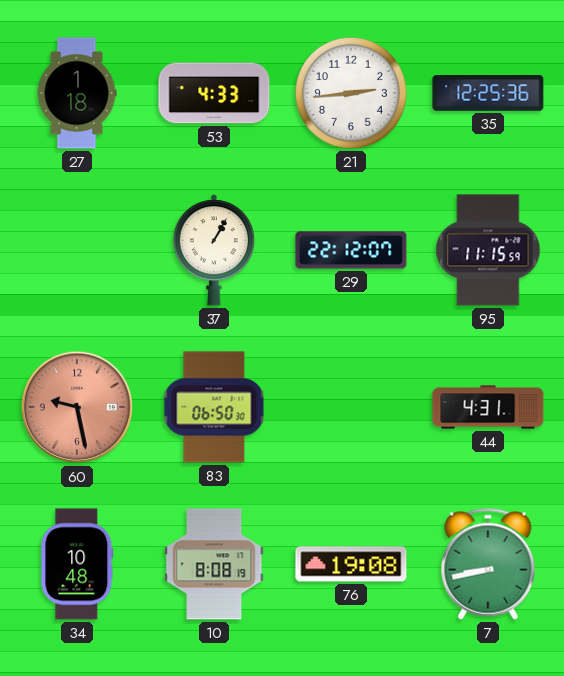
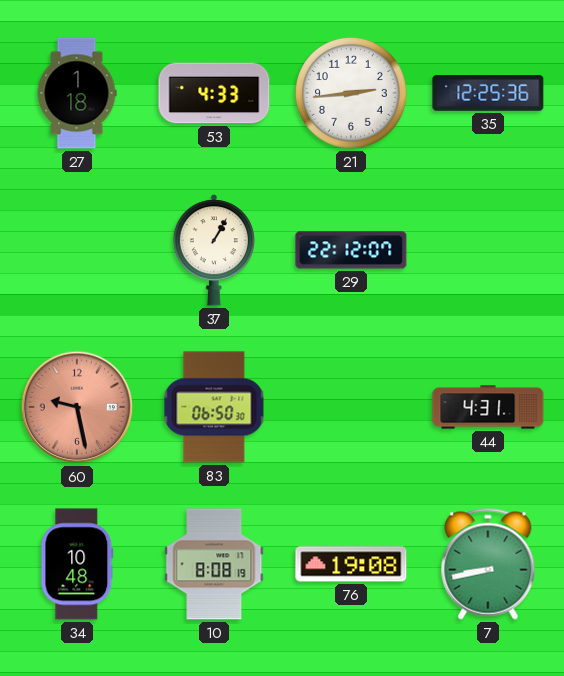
95: 11:15 -> none
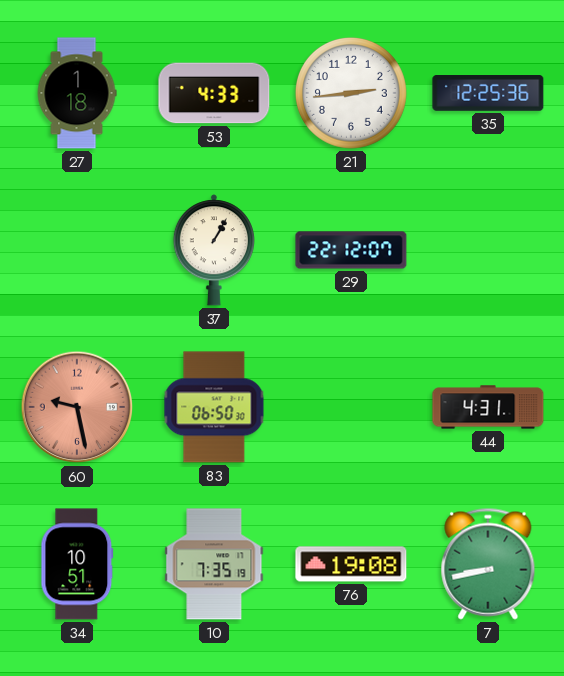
34: 10:48 -> 10:51
10: 8:08 -> 7:35
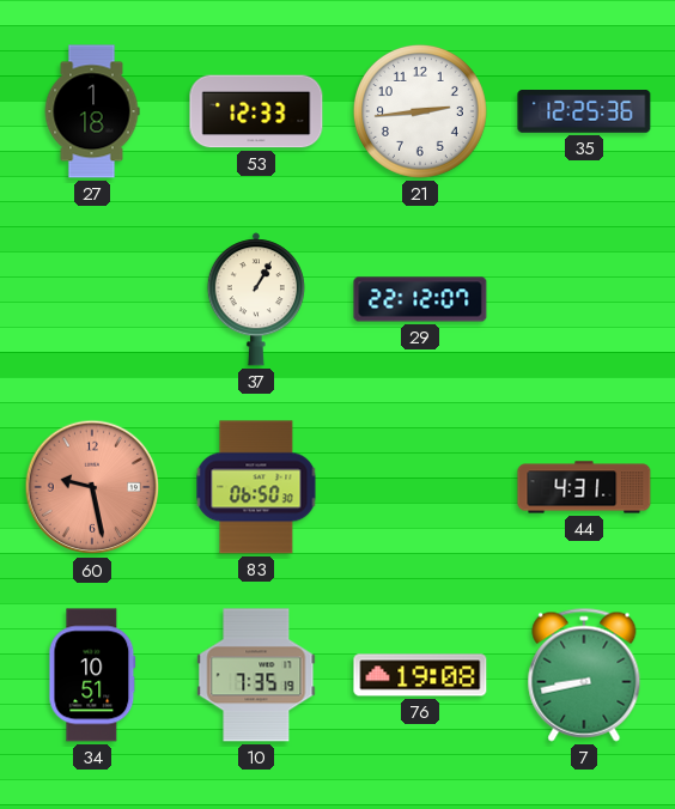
53: 4:33 -> 12:33
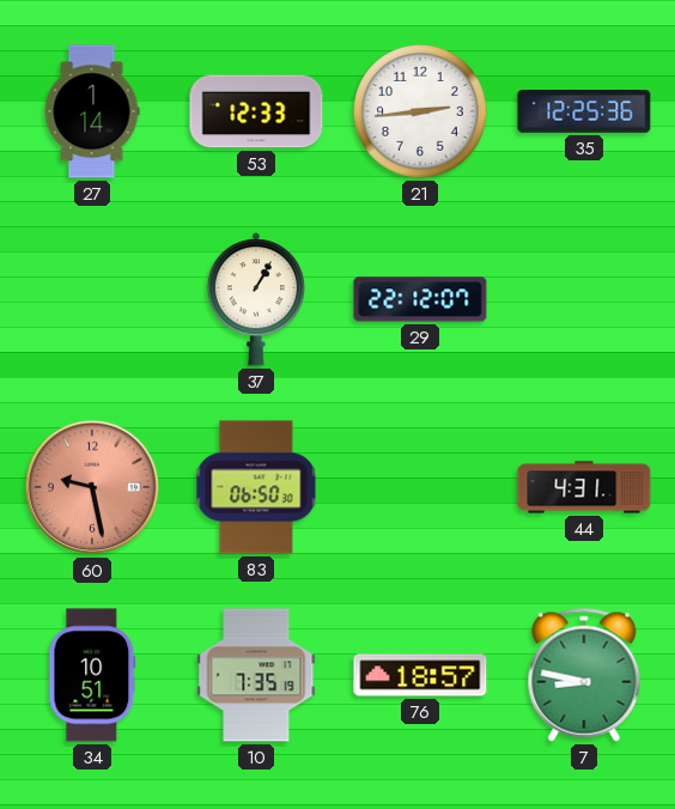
27: 1:18 -> 1:14
76: 19:08 -> 18:57
7: 8:43 -> 8:47
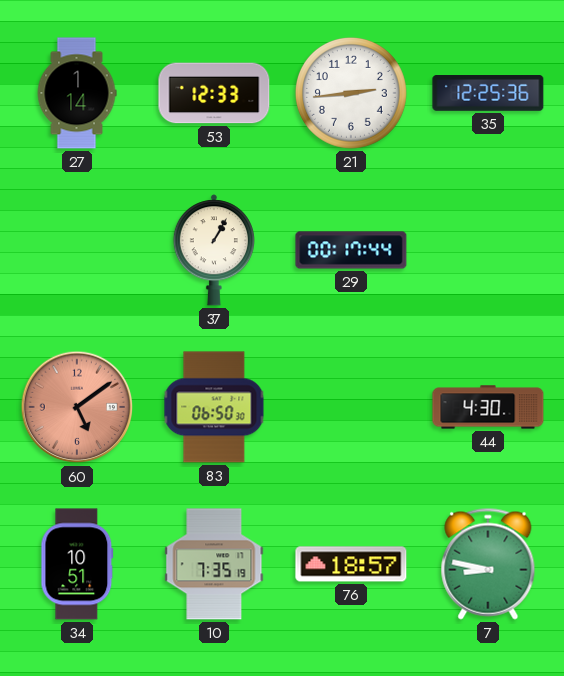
29: 22:12 -> 00:17
60: 9:28 -> 5:09
44: 4:31 -> 4:30
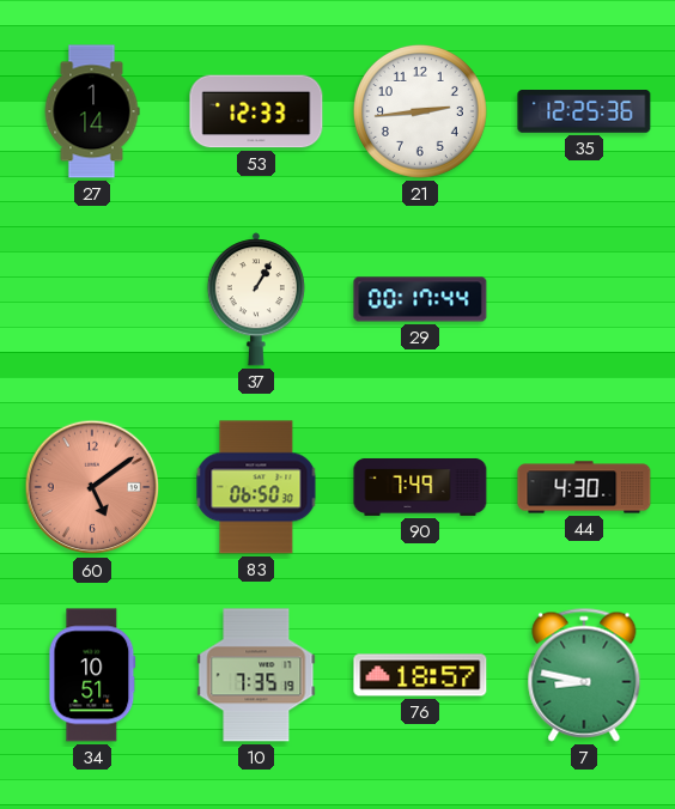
90: none -> 7:49
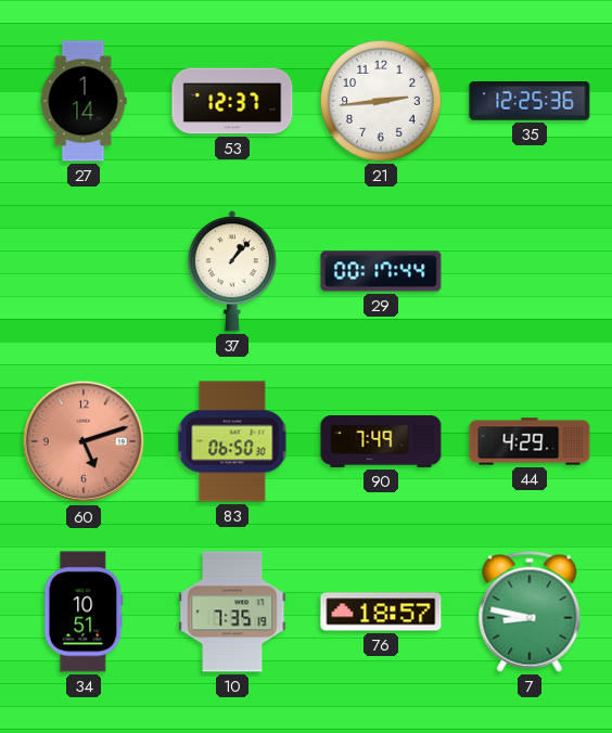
53: 12:33 -> 12:37
37: 1:05 -> 1:07
60: 5:09 -> 5:12
44: 4:30 -> 4:29
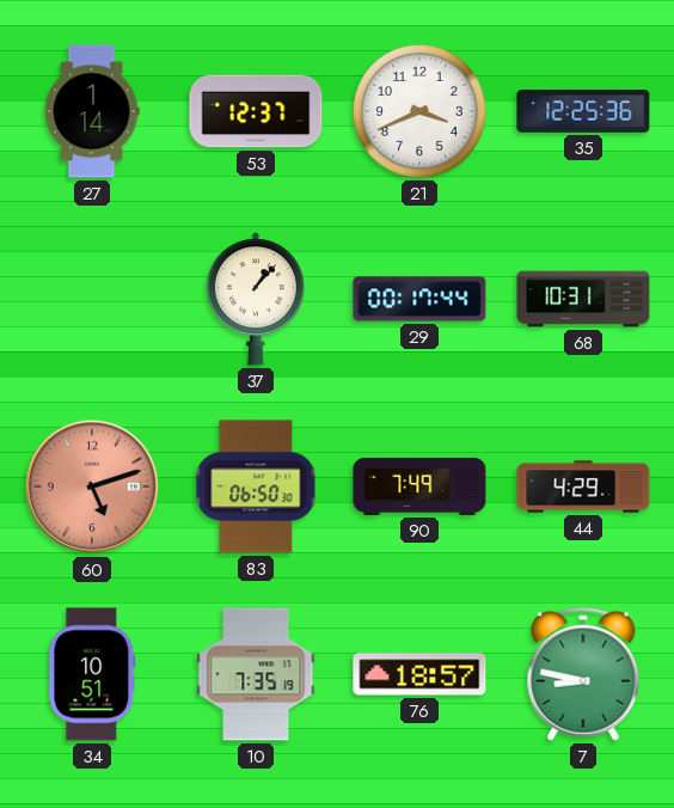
21: 2:44 -> 3:41
68: none -> 10:31
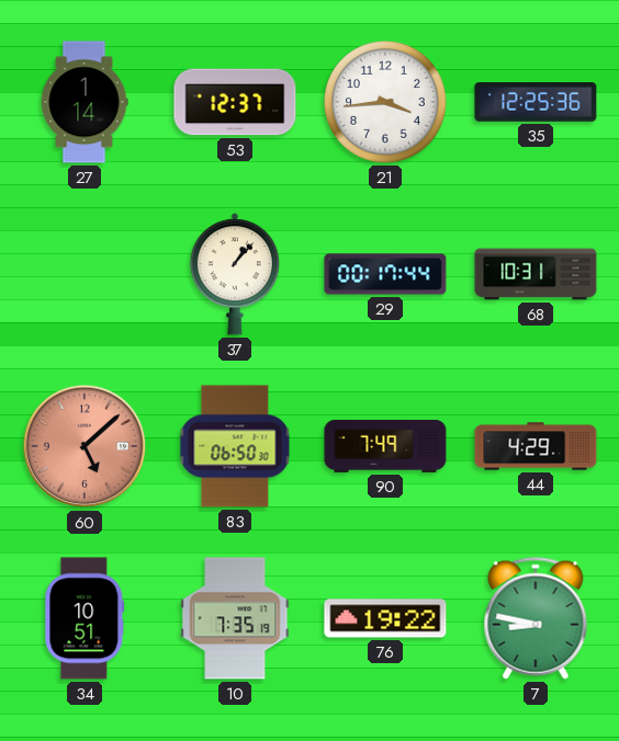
21: 3:41 -> 3:44
60: 5:12 -> 5:08
76: 18:57 -> 19:22
